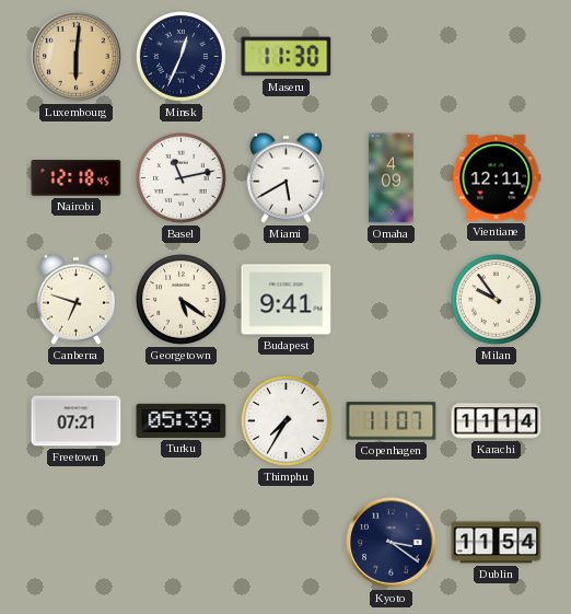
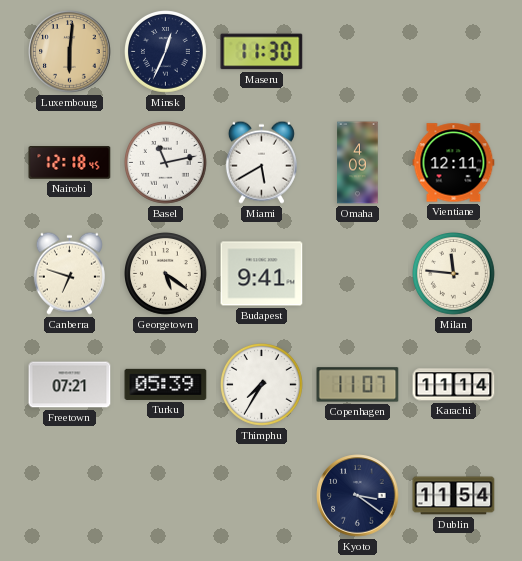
Milan: 9:54 -> 11:46
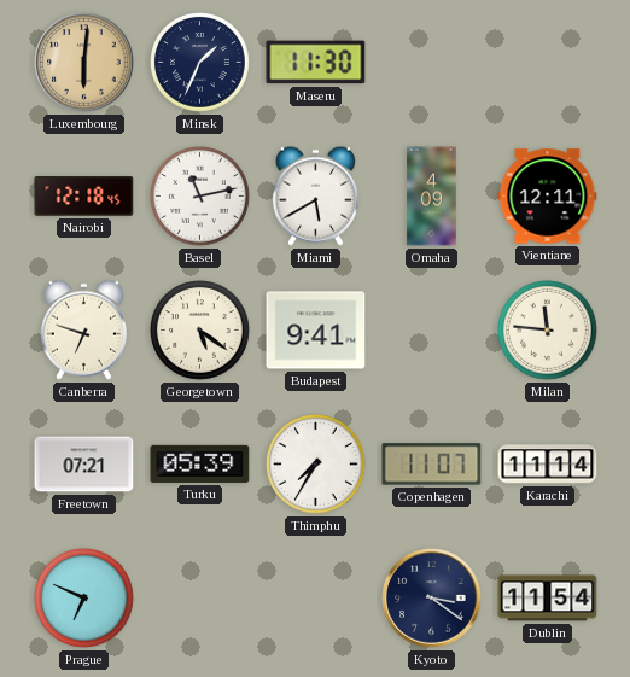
Minsk: 12:34 -> 1:34
Prague: none -> 6:49
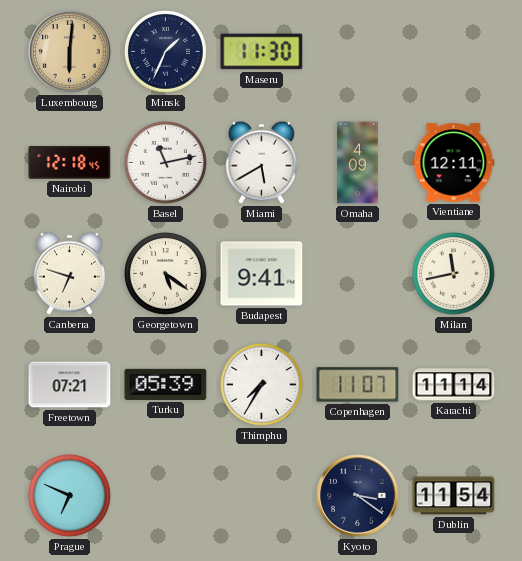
Milan: 11:46 -> 11:43
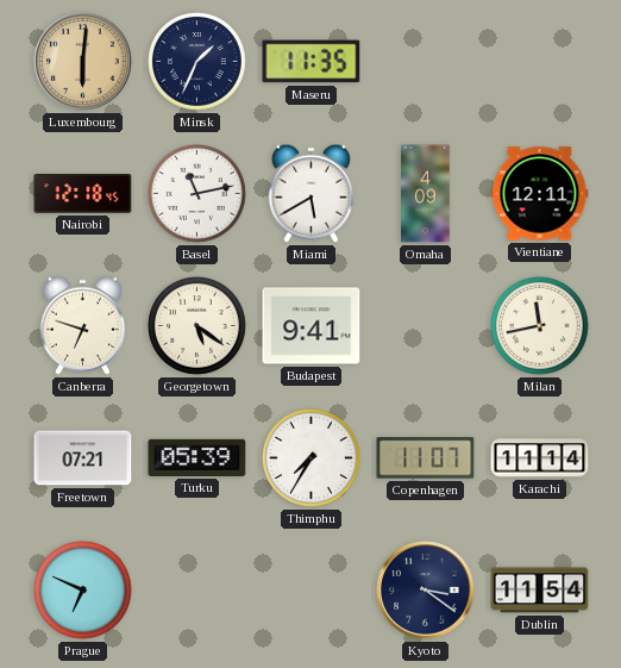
Maseru: 11:30 -> 11:35
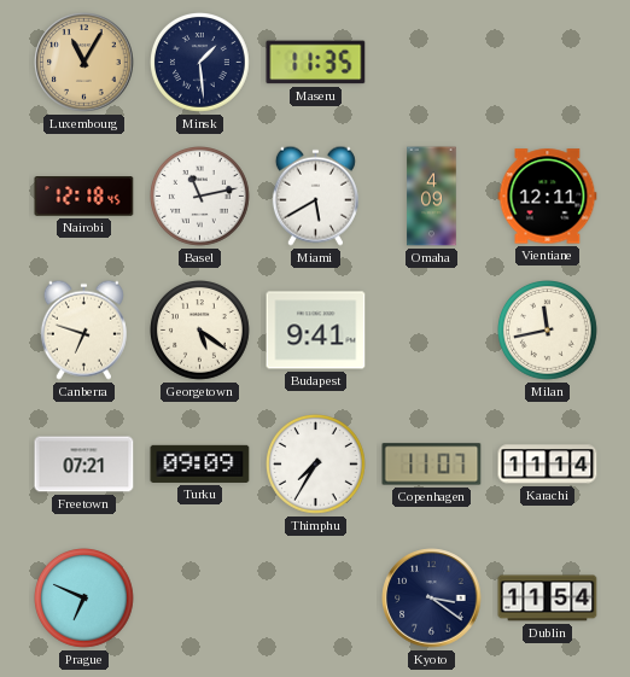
Luxembourg: 6:01 -> 11:05
Minsk: 1:34 -> 1:29
Turku: 05:39 -> 09:09
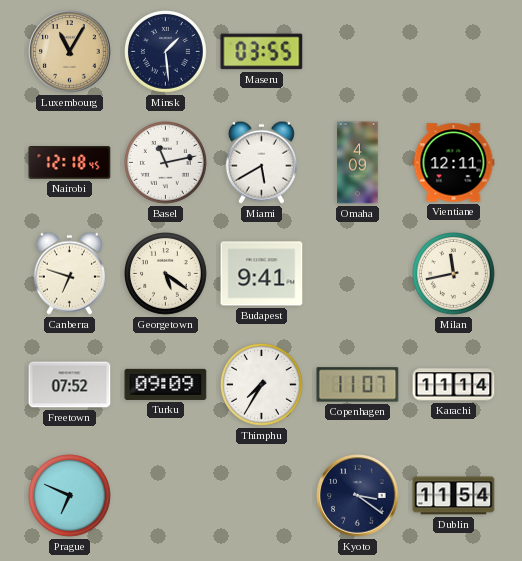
Maseru: 11:35 -> 03:55
Freetown: 07:21 -> 07:52
